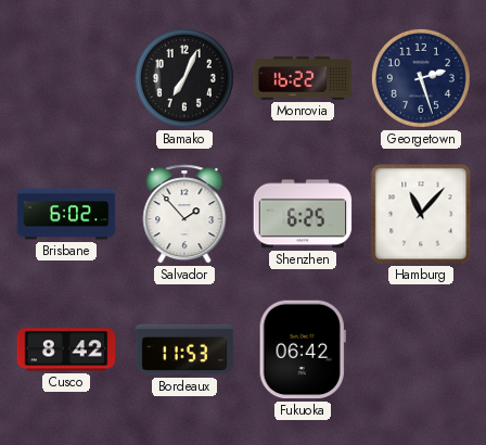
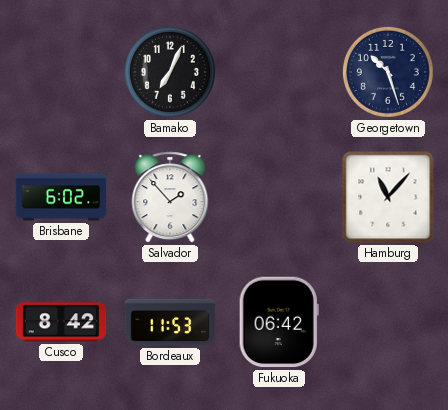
Monrovia: 16:22 -> none
Georgetown: 2:27 -> 10:27
Shenzhen: 6:25 -> none
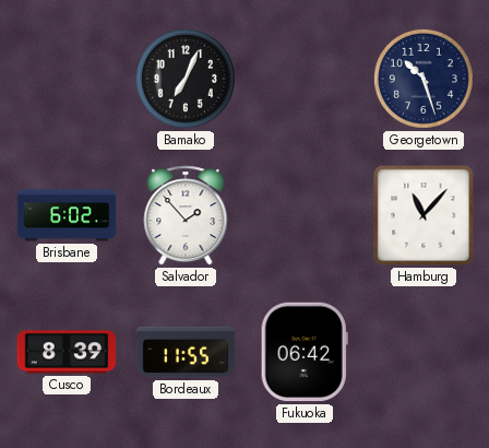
Cusco: 8:42 -> 8:39
Bordeaux: 11:53 -> 11:55
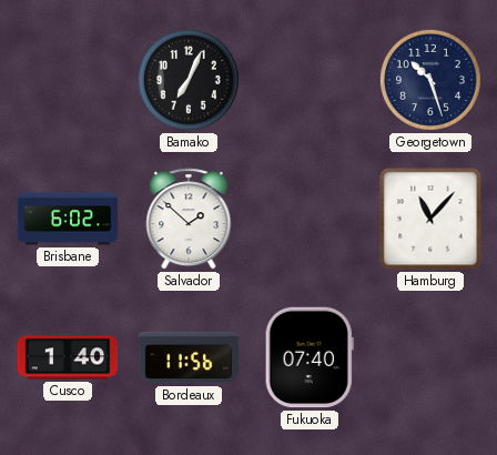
Salvador: 1:53 -> 1:52
Cusco: 8:39 -> 1:40
Bordeaux: 11:55 -> 11:56
Fukuoka: 06:42 -> 07:40
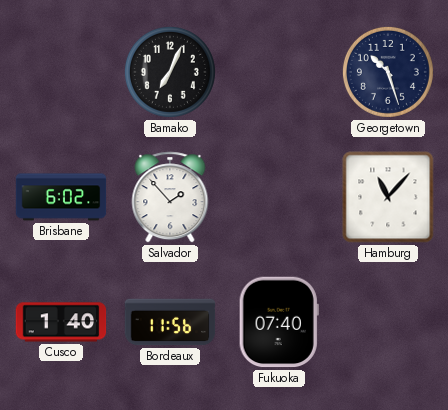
Salvador: 1:52 -> 1:53
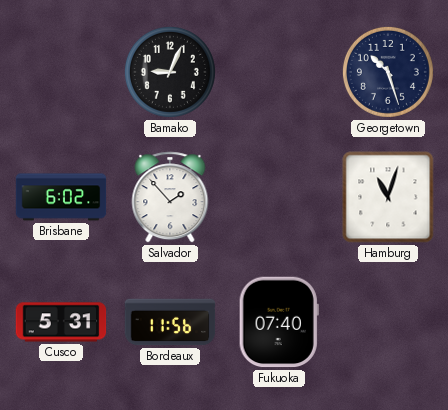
Bamako: 7:04 -> 9:04
Hamburg: 11:07 -> 11:03
Cusco: 1:40 -> 5:31
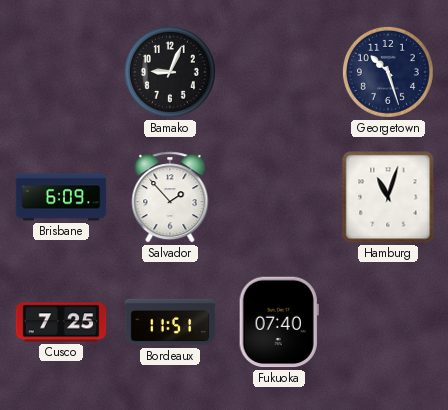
Brisbane: 6:02 -> 6:09
Cusco: 5:31 -> 7:25
Bordeaux: 11:56 -> 11:51
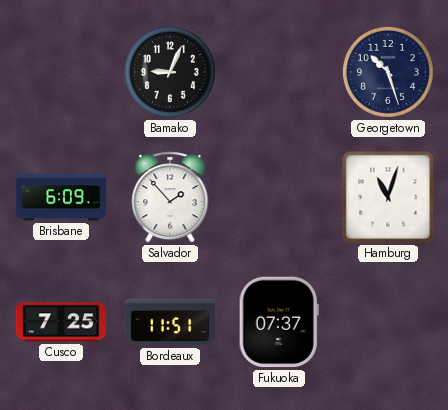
Fukuoka: 07:40 -> 07:37
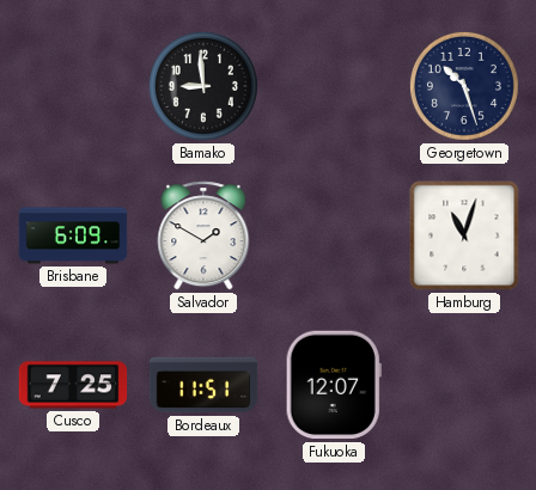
Bamako: 9:04 -> 8:59
Salvador: 1:53 -> 1:50
Fukuoka: 07:37 -> 12:07
